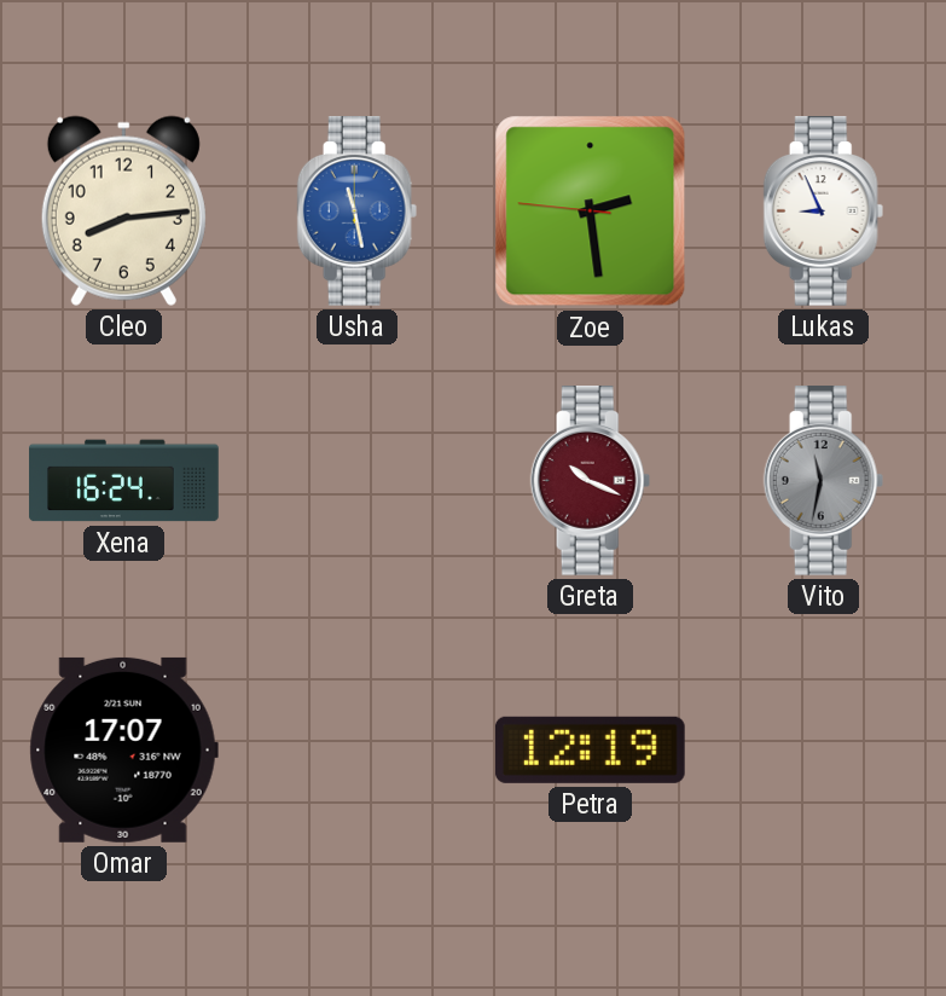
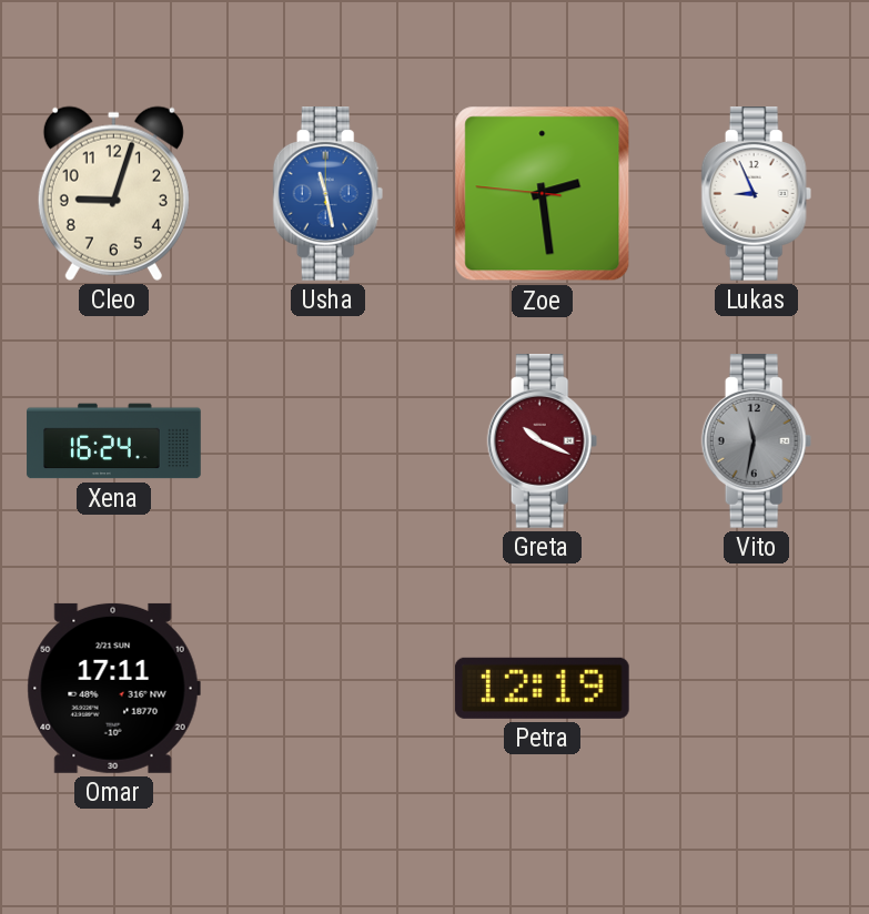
Cleo: 8:14 -> 9:03
Omar: 17:07 -> 17:11
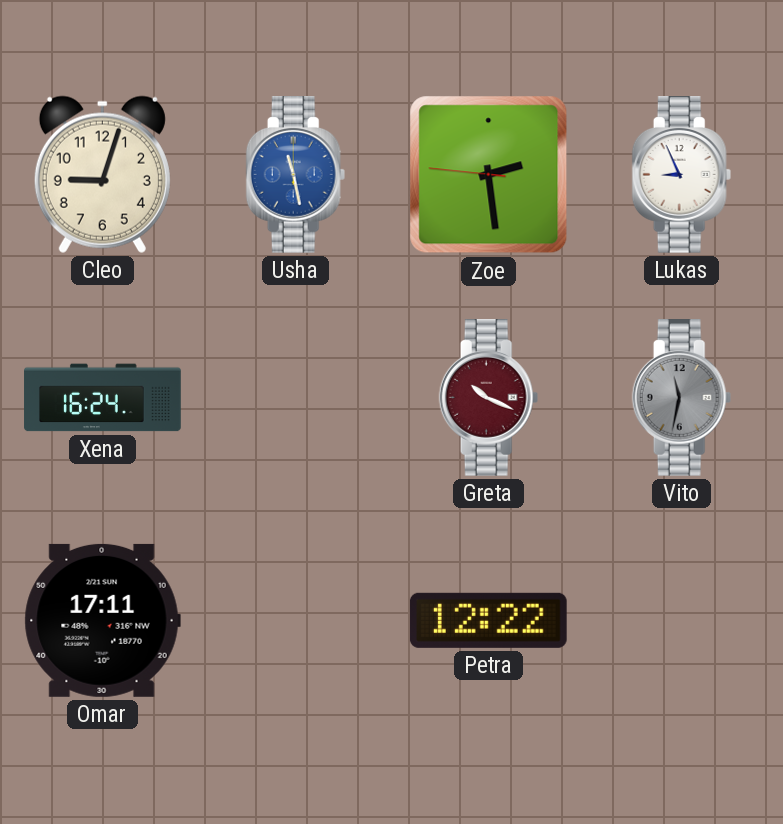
Petra: 12:19 -> 12:22
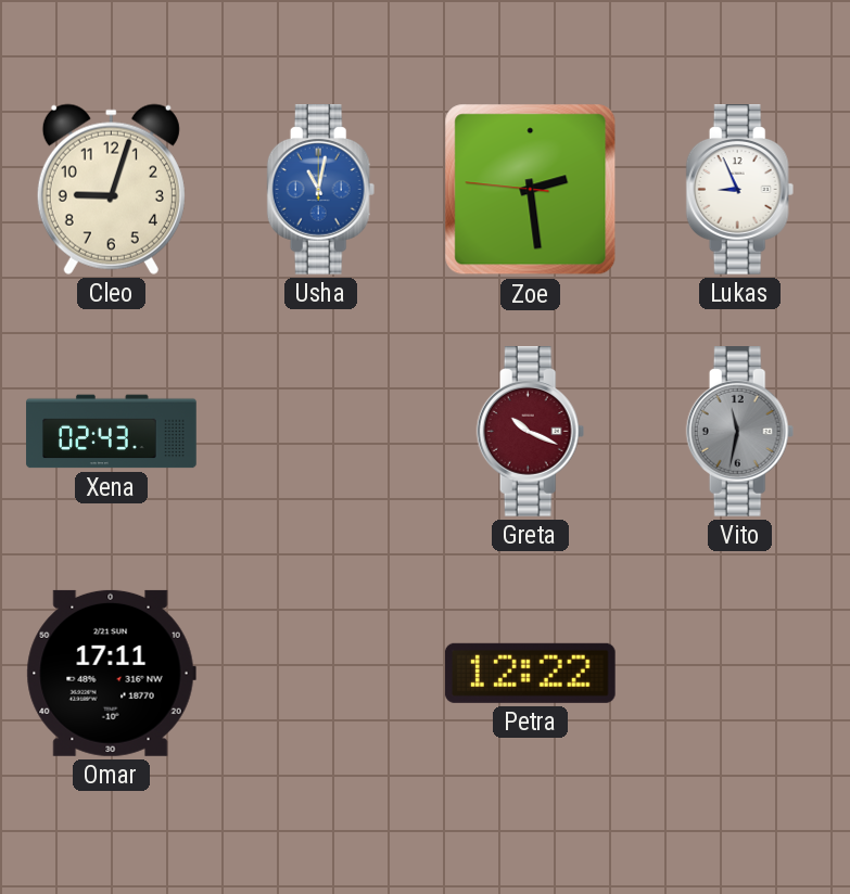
Usha: 11:28 -> 11:02
Xena: 16:24 -> 02:43
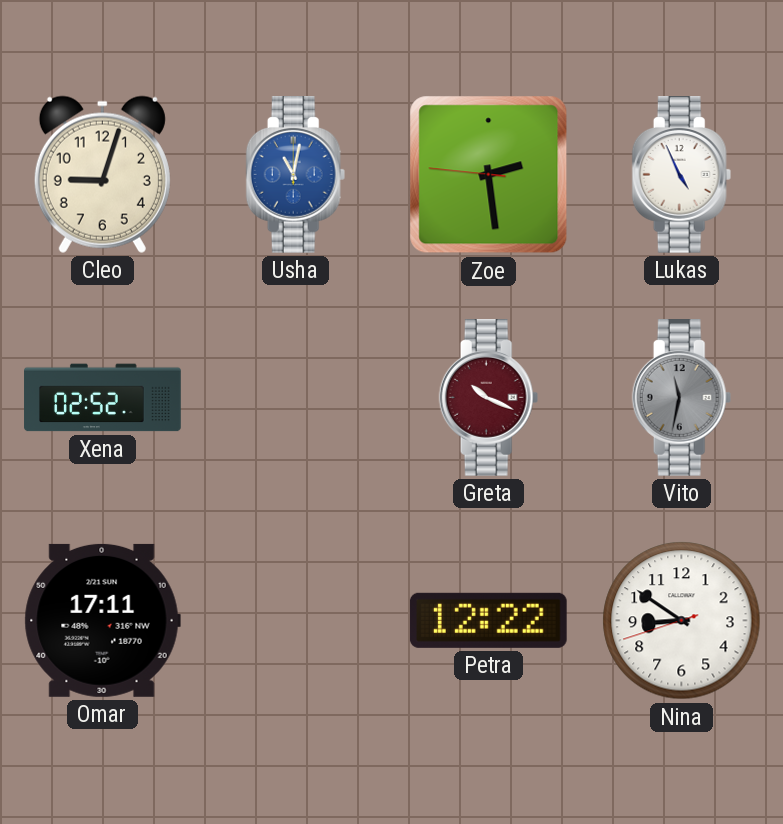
Lukas: 8:56 -> 4:56
Xena: 02:43 -> 02:52
Nina: none -> 8:50
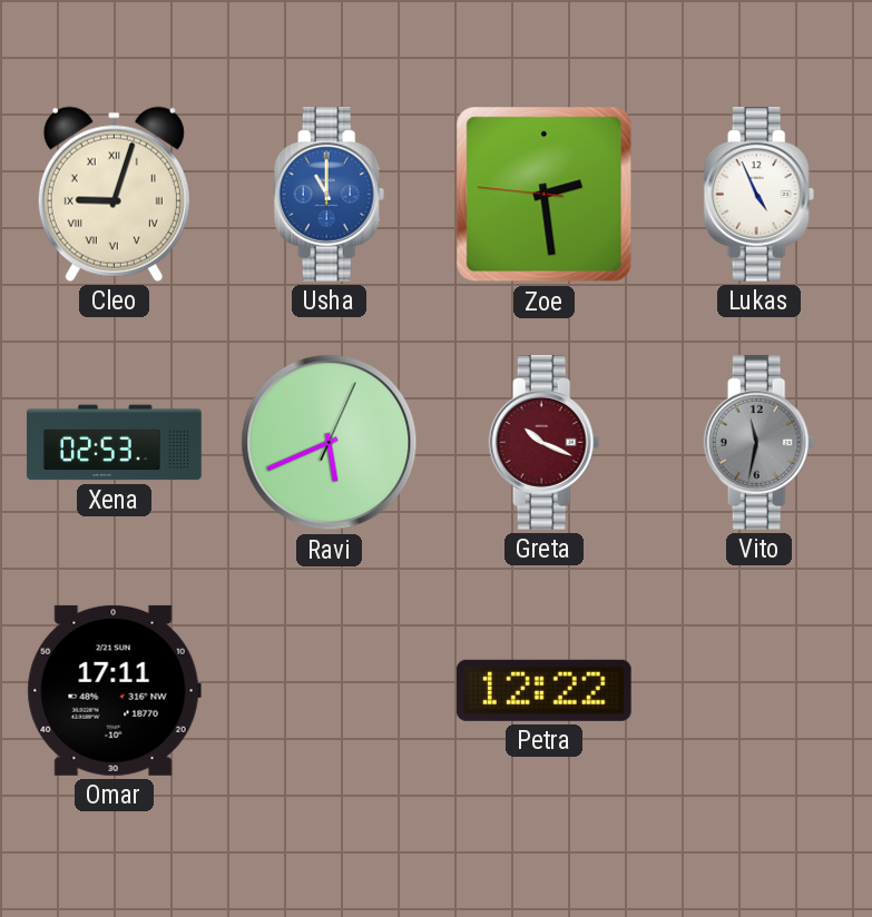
Cleo numerals: Arabic -> Roman
Usha: 11:02 -> 11:00
Xena: 02:52 -> 02:53
Ravi: none -> 5:41
Nina: 8:50 -> none
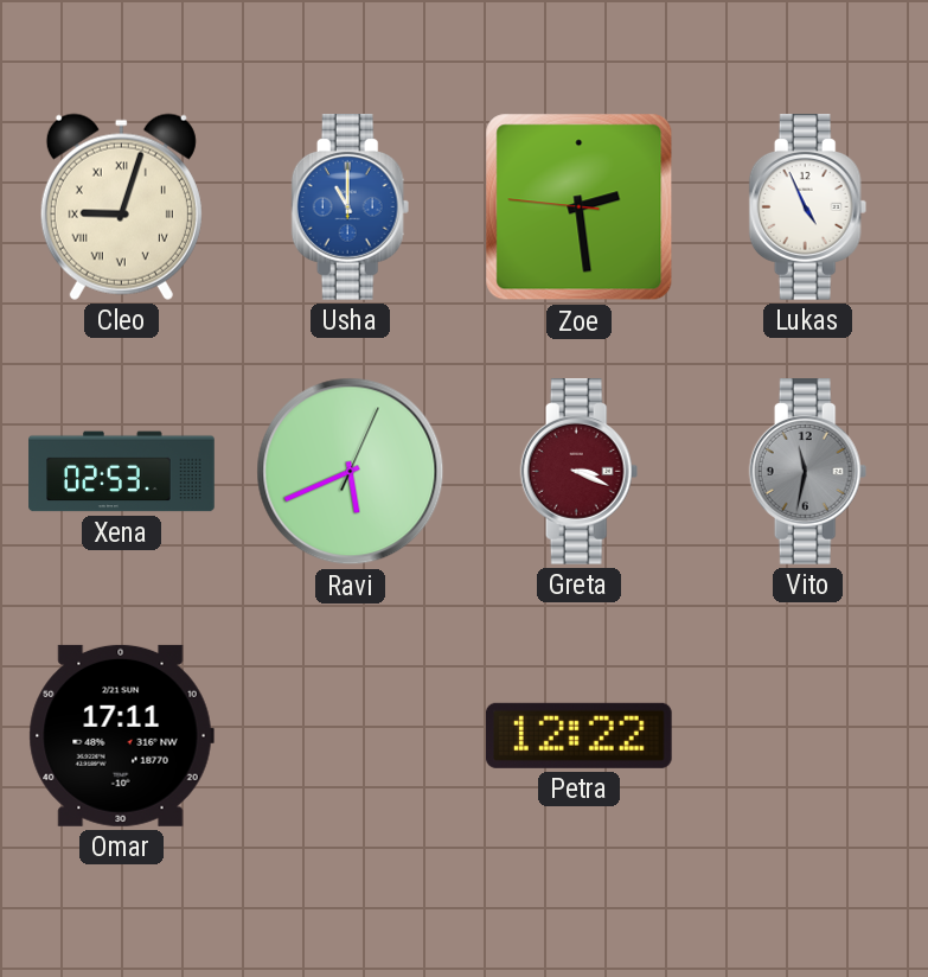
Greta: 10:19 -> 3:19
